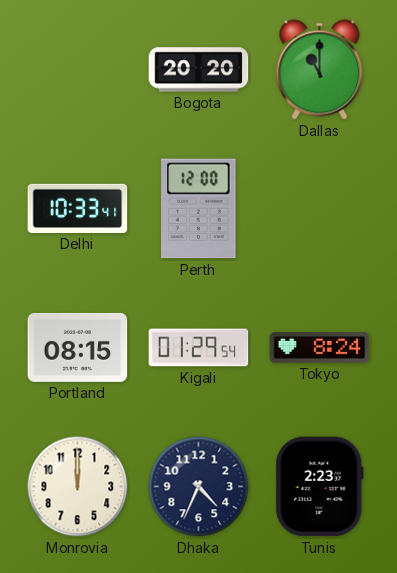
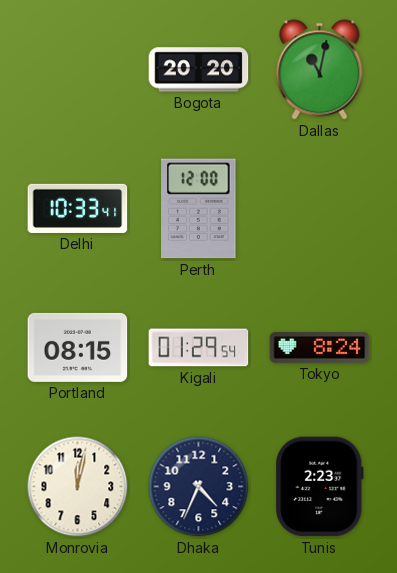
Dallas: 11:00 -> 11:02
Monrovia: 12:00 -> 12:02
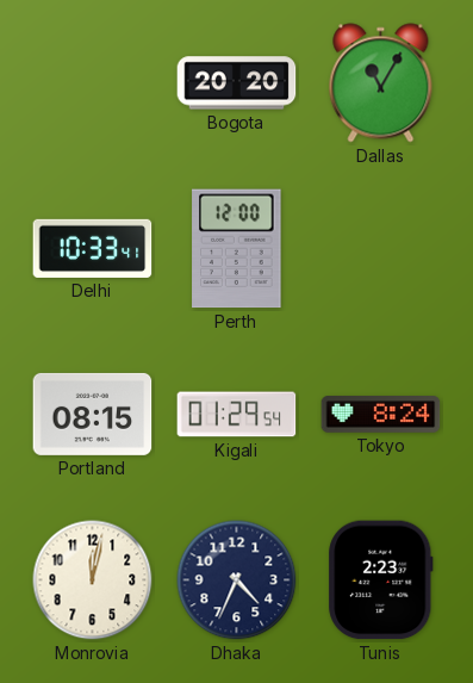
Dallas: 11:02 -> 11:05
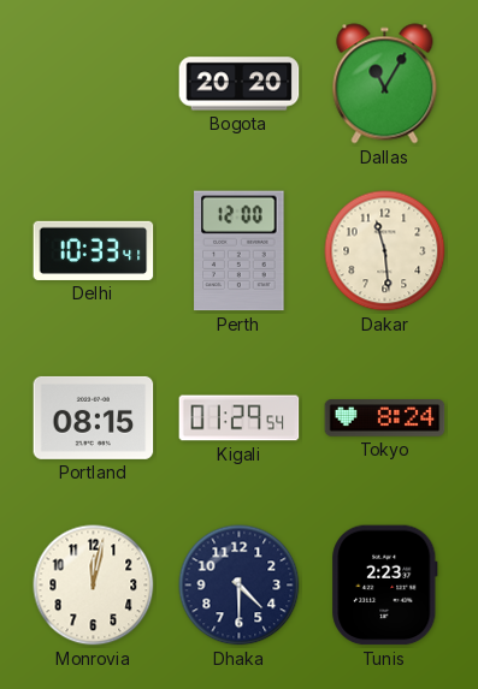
Dakar: none -> 11:29
Dhaka: 4:34 -> 4:30
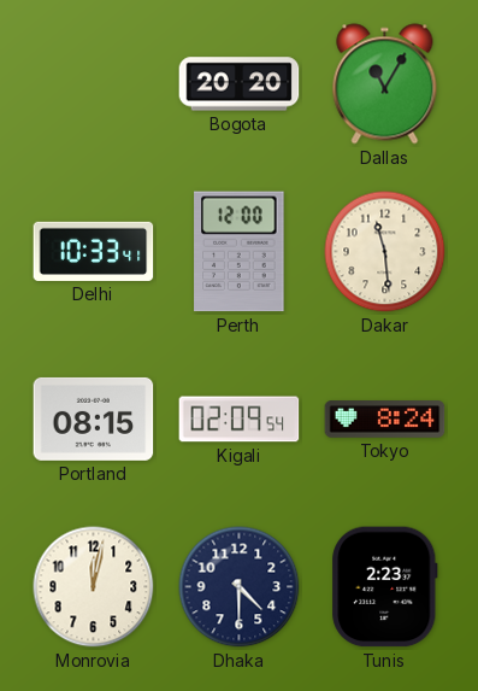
Kigali: 01:29 -> 02:09
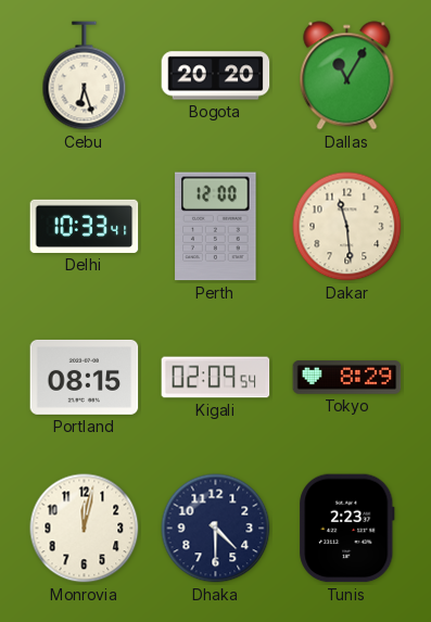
Cebu: none -> 6:27
Tokyo: 8:24 -> 8:29
